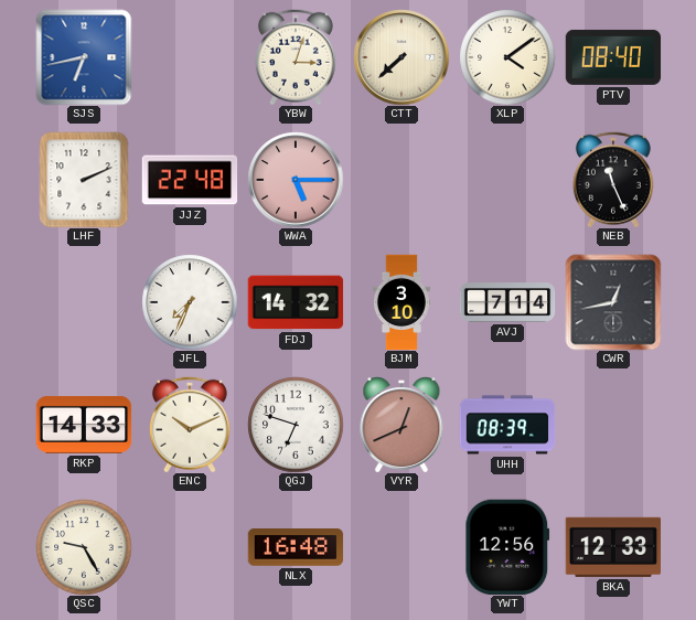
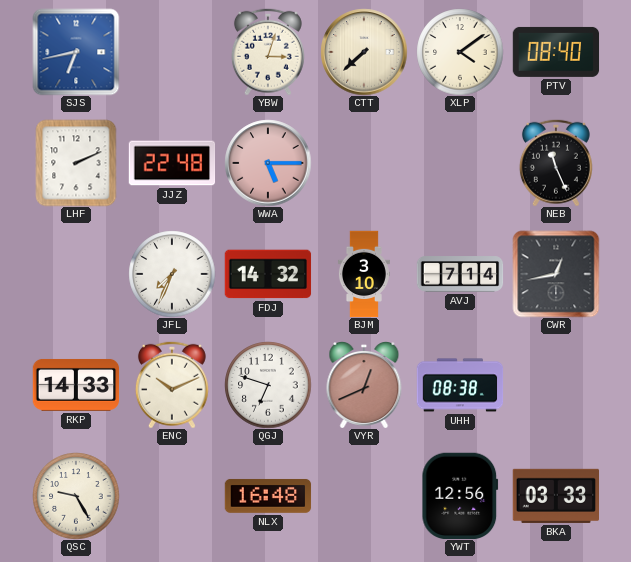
UHH: 08:39 -> 08:38
BKA: 12:33 -> 03:33
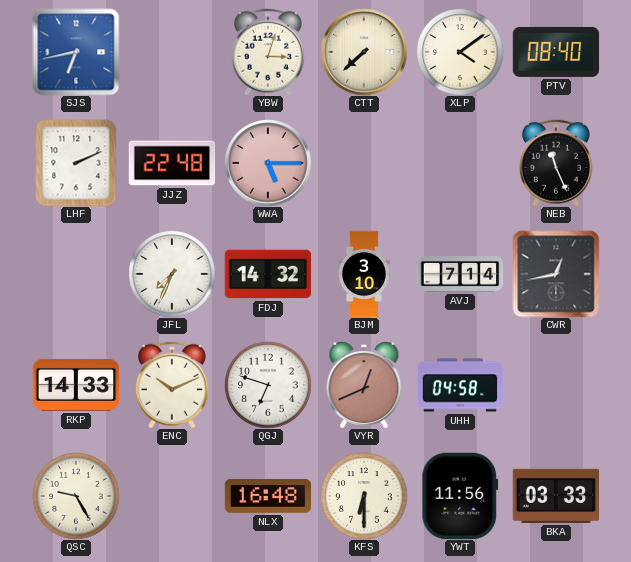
UHH: 08:38 -> 04:58
KFS: none -> 6:30
YWT: 12:56 -> 11:56
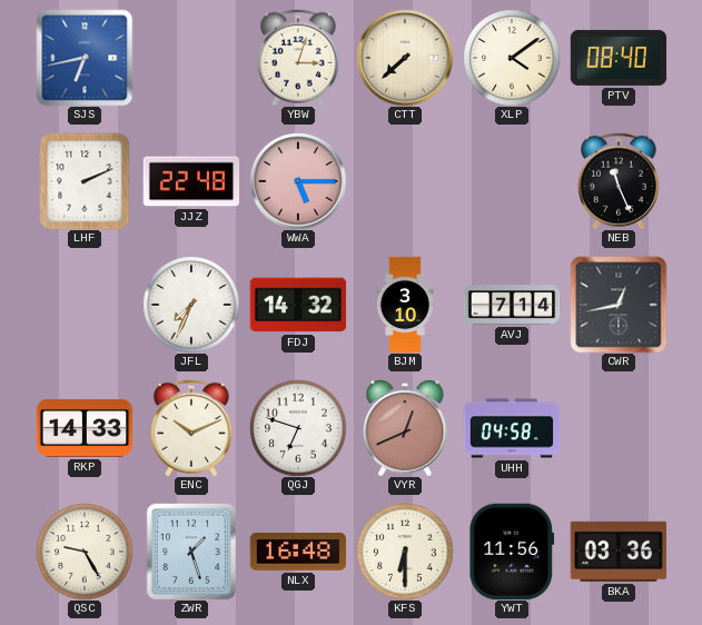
ZWR: none -> 1:27
BKA: 03:33 -> 03:36
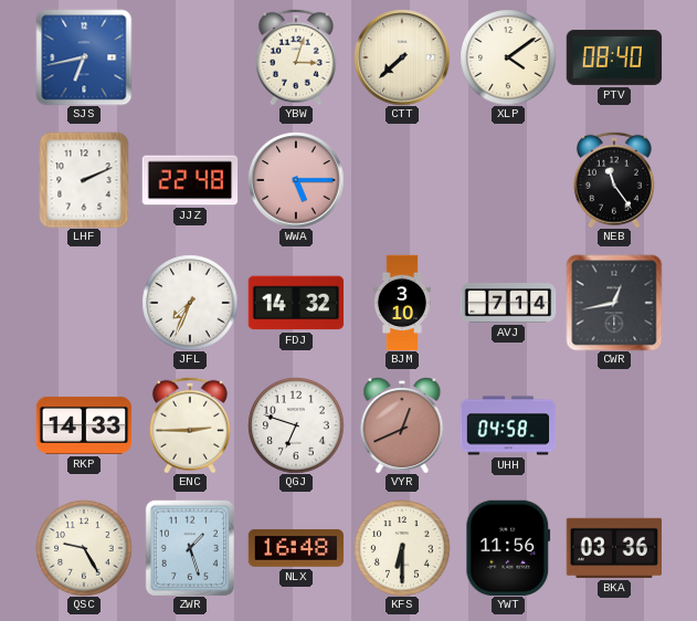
NEB: 11:26 -> 11:24
ENC: 10:11 -> 2:45
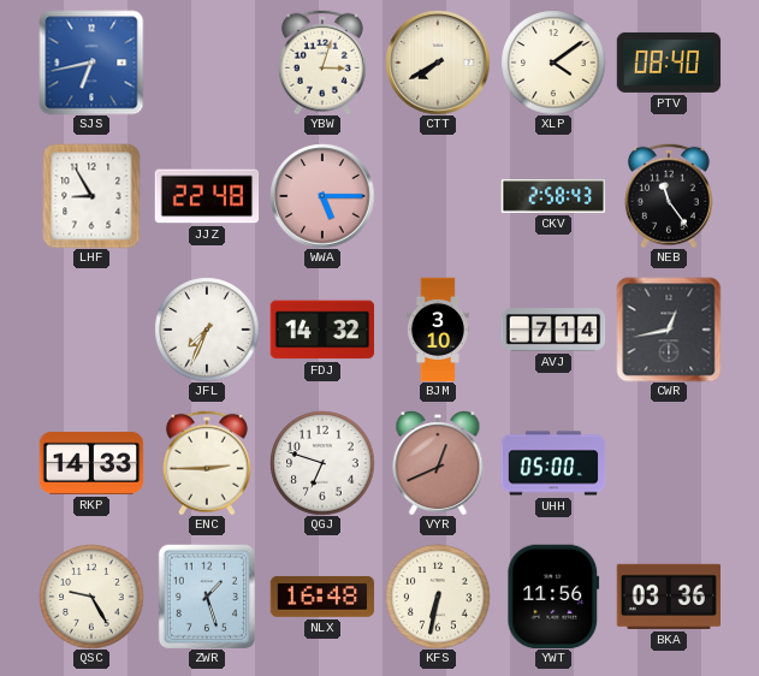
CTT: 7:38 -> 7:40
LHF: 2:11 -> 8:55
CKV: none -> 2:58
UHH: 04:58 -> 05:00
KFS: 6:30 -> 6:32
